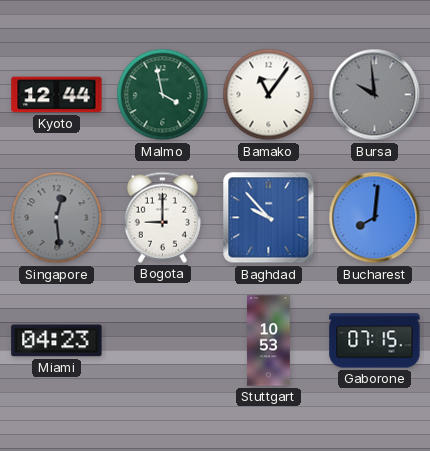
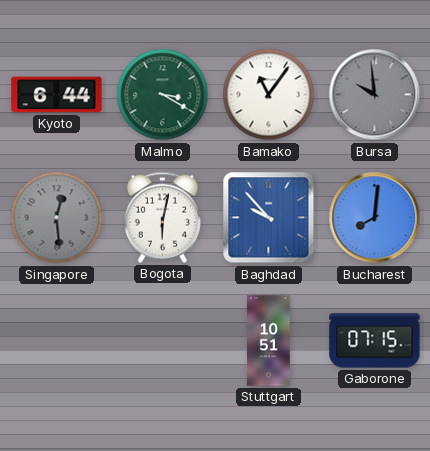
Kyoto: 12:44 -> 6:44
Malmo: 3:58 -> 3:20
Bogota: 9:00 -> 6:02
Miami: 04:23 -> none
Stuttgart: 10:53 -> 10:51
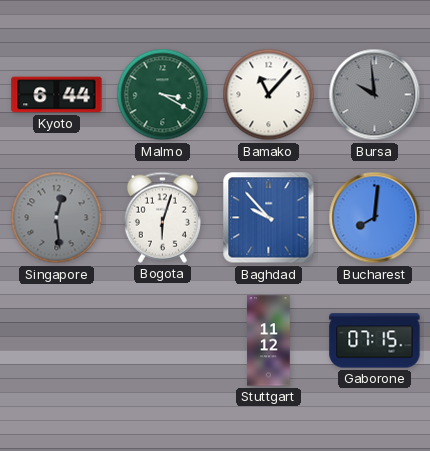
Bamako: 11:06 -> 11:07
Bogota: 6:02 -> 6:03
Stuttgart: 10:51 -> 11:12
